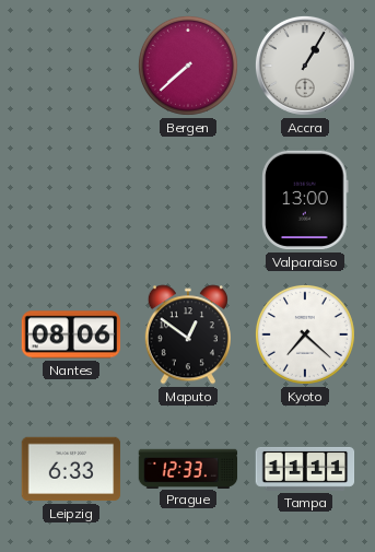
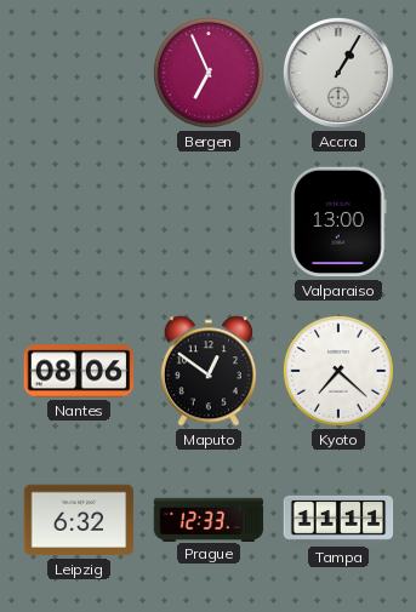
Bergen: 7:38 -> 6:56
Leipzig: 6:33 -> 6:32
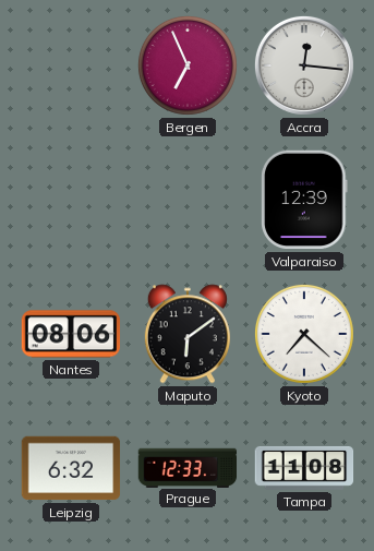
Accra: 1:05 -> 12:16
Valparaiso: 13:00 -> 12:39
Maputo: 12:51 -> 6:09
Tampa: 11:11 -> 11:08
